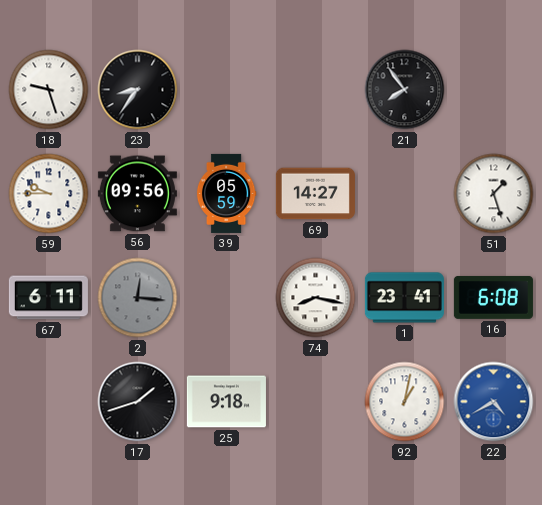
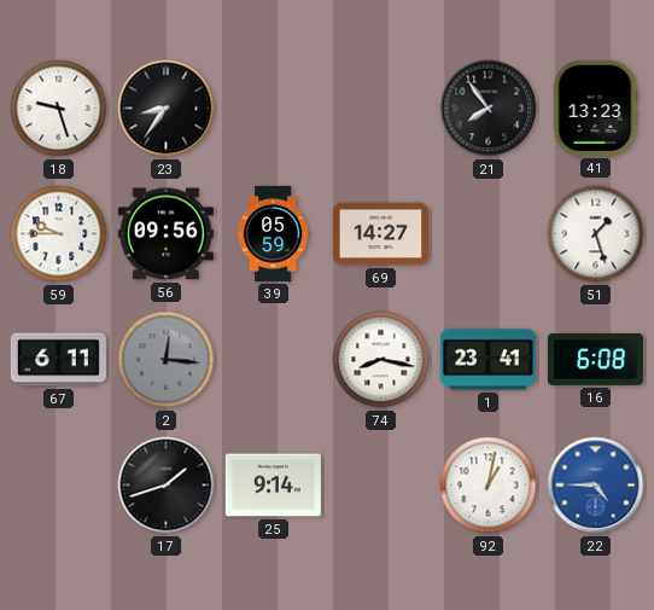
41: none -> 13:23
25: 9:18 -> 9:14
22: 4:40 -> 4:45
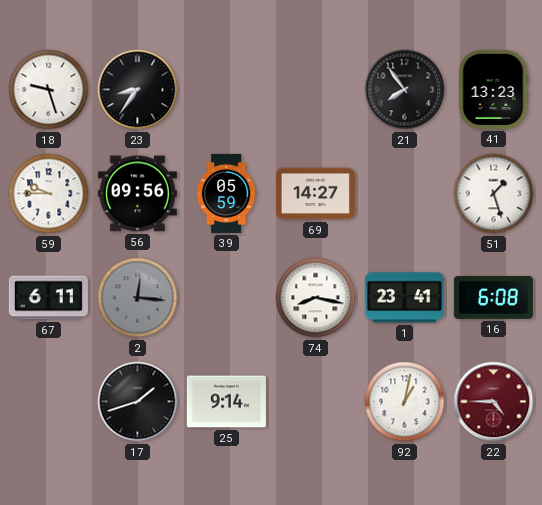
22 dial: blue -> burgundy
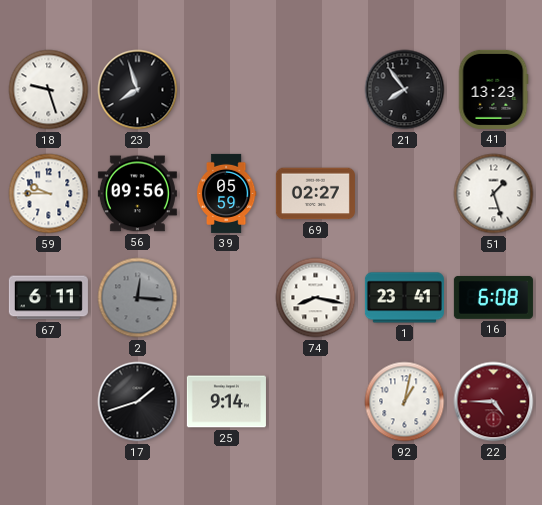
23: 8:36 -> 7:57
69: 14:27 -> 02:27
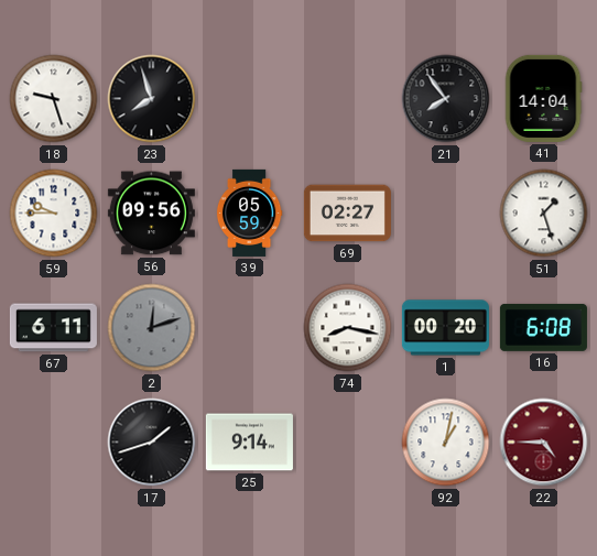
41: 13:23 -> 14:04
2: 12:16 -> 12:12
1: 23:41 -> 00:20
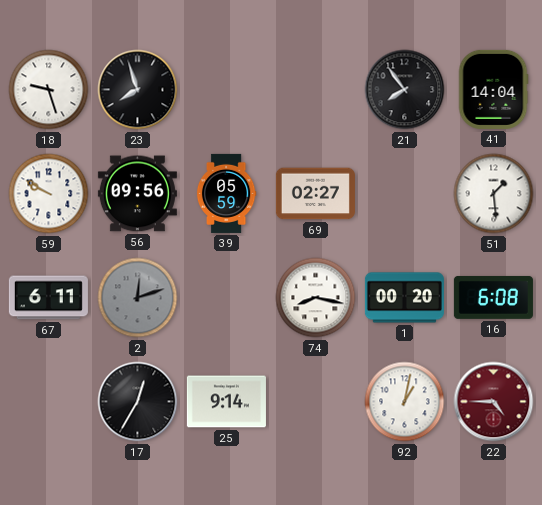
59: 9:45 -> 9:50
51: 1:27 -> 1:29
17: 1:42 -> 12:35
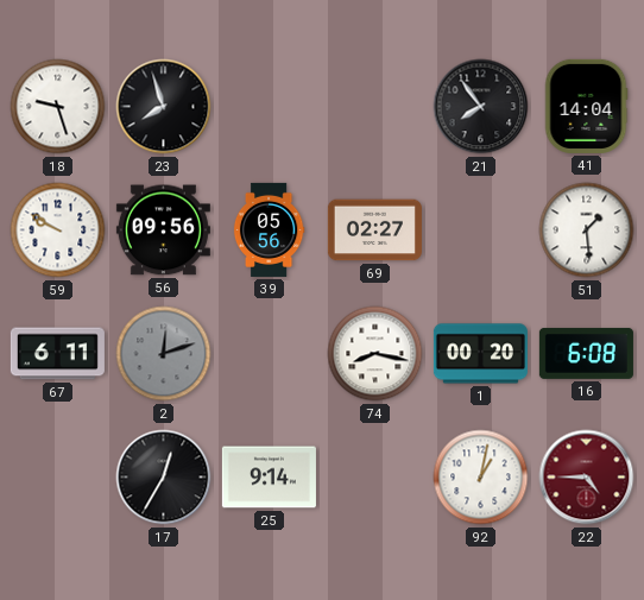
39: 05:59 -> 05:56
